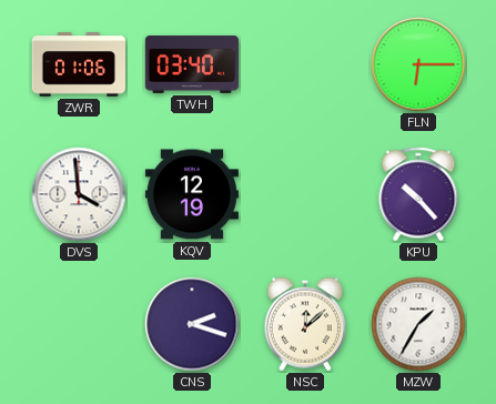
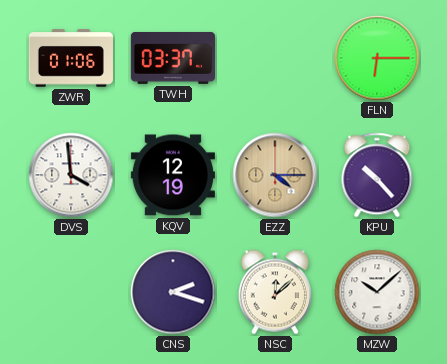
TWH: 03:40 -> 03:37
EZZ: none -> 4:15
MZW: 1:35 -> 10:08
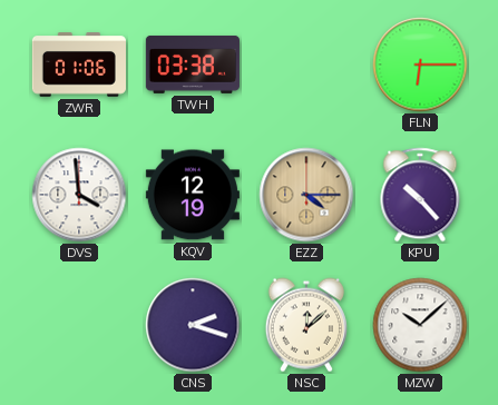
TWH: 03:37 -> 03:38
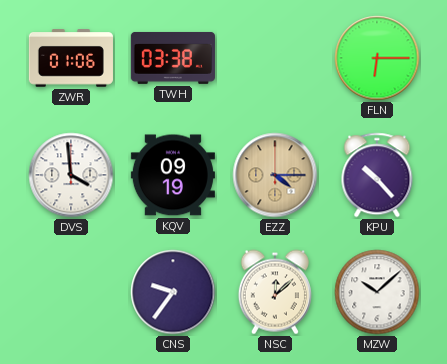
KQV: 12:19 -> 09:19
CNS: 2:18 -> 9:36
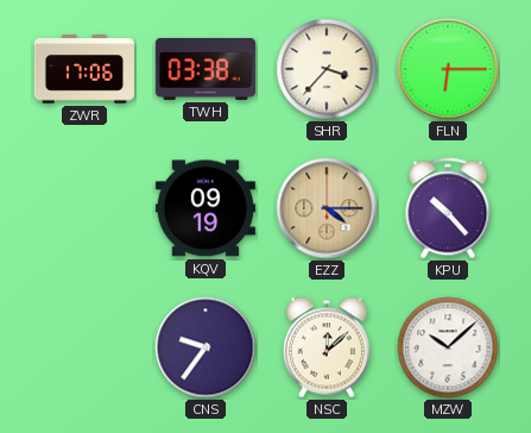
ZWR: 01:06 -> 17:06
SHR: none -> 3:37
DVS: 3:59 -> none
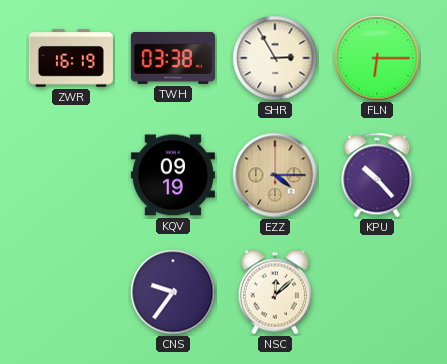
ZWR: 17:06 -> 16:19
SHR: 3:37 -> 2:55
MZW: 10:08 -> none
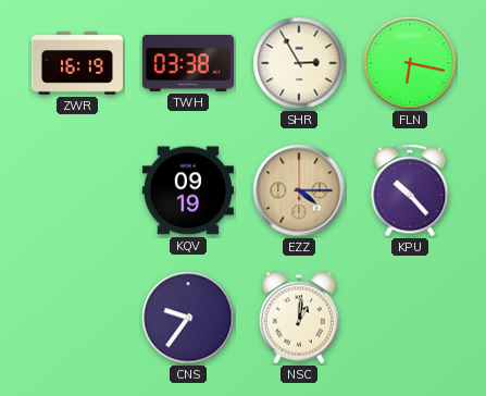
FLN: 6:15 -> 6:17
NSC: 12:08 -> 1:01
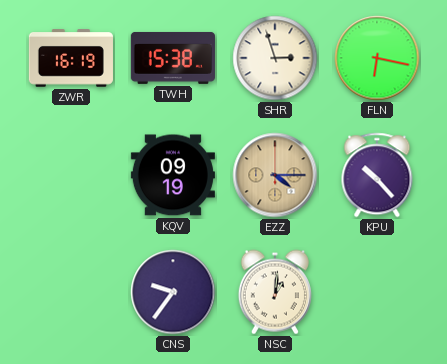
TWH: 03:38 -> 15:38
SHR: 2:55 -> 2:57
